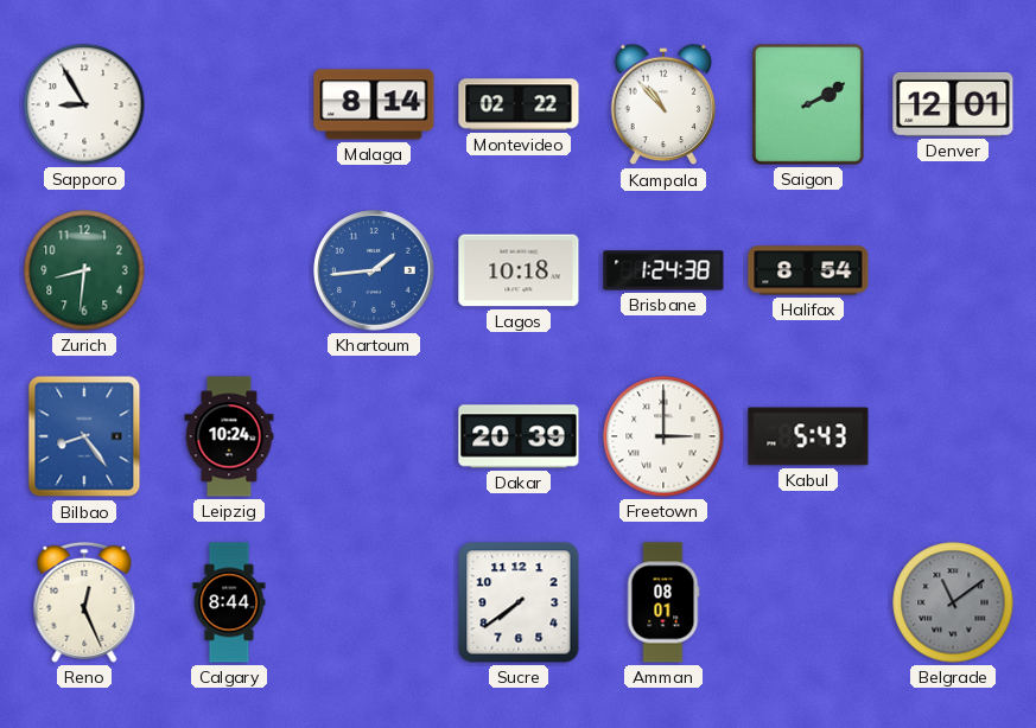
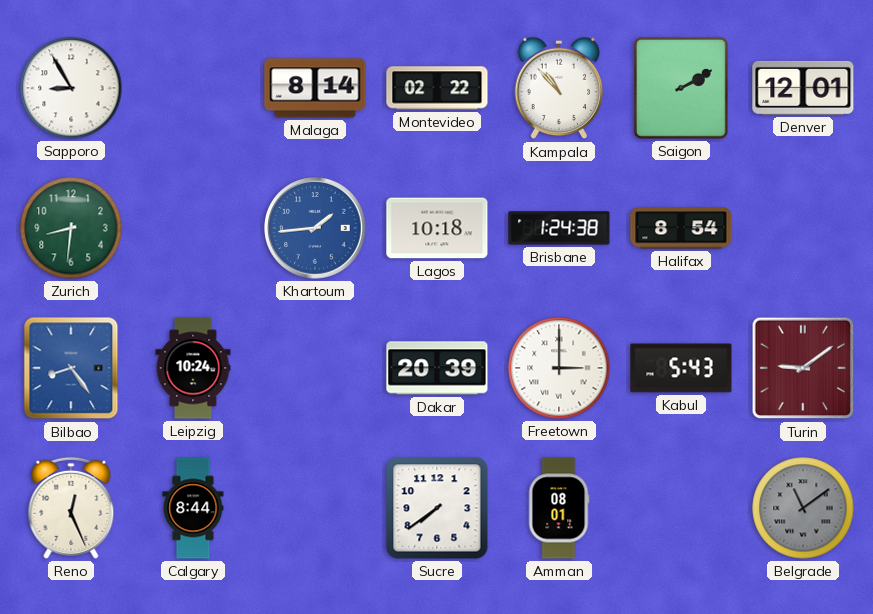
Turin: none -> 9:09
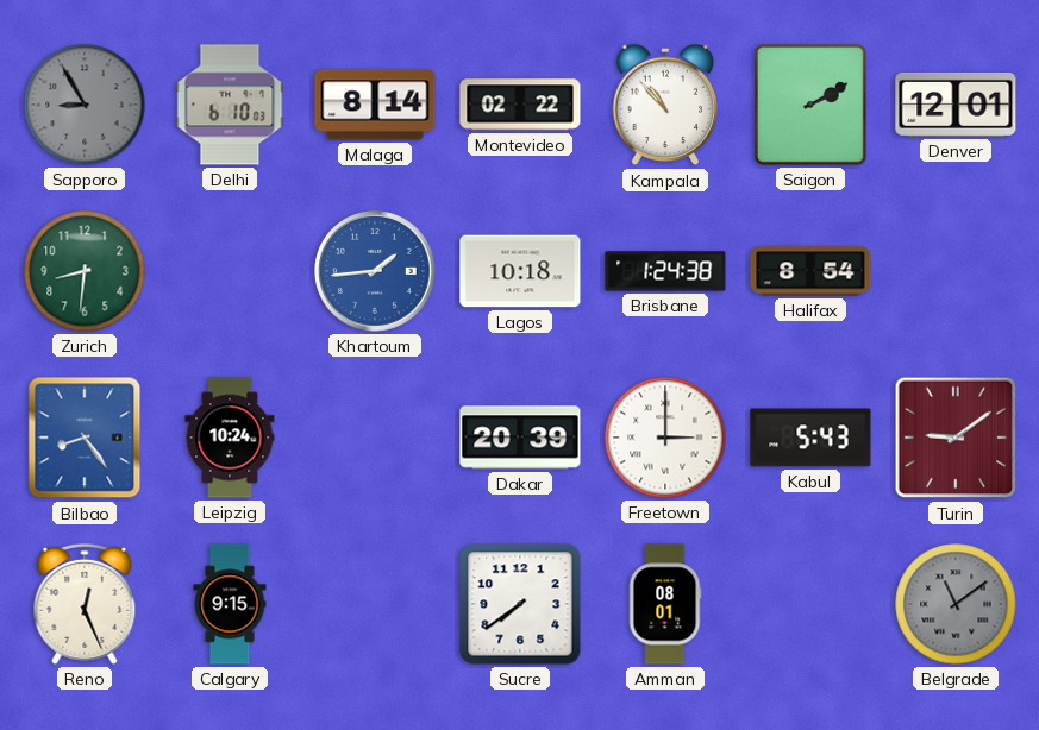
Sapporo dial: white -> grey
Delhi: none -> 6:10
Calgary: 8:44 -> 9:15
